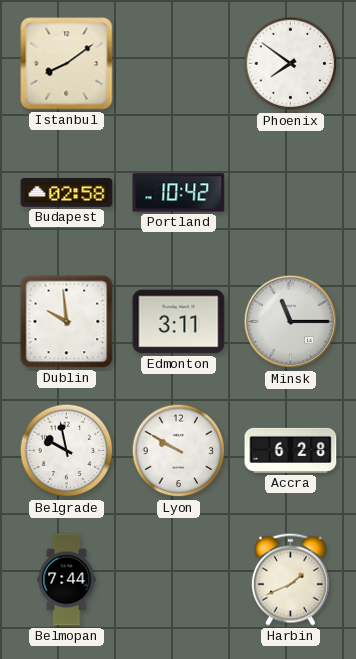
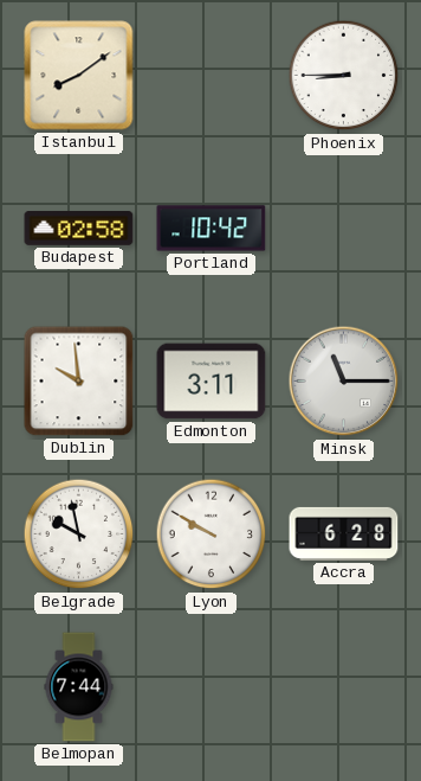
Phoenix: 7:51 -> 8:45
Harbin: 1:41 -> none
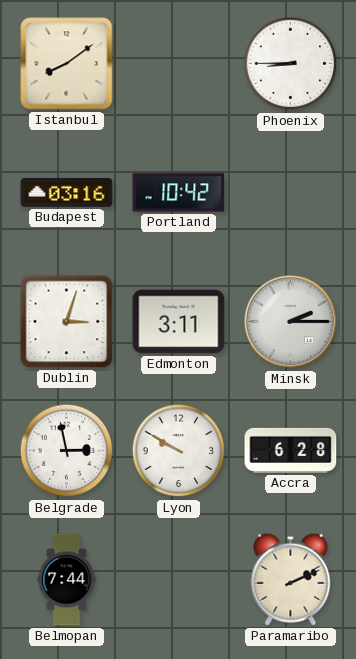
Budapest: 02:58 -> 03:16
Dublin: 9:59 -> 3:03
Minsk: 11:15 -> 2:15
Belgrade: 9:58 -> 2:58
Paramaribo: none -> 2:11
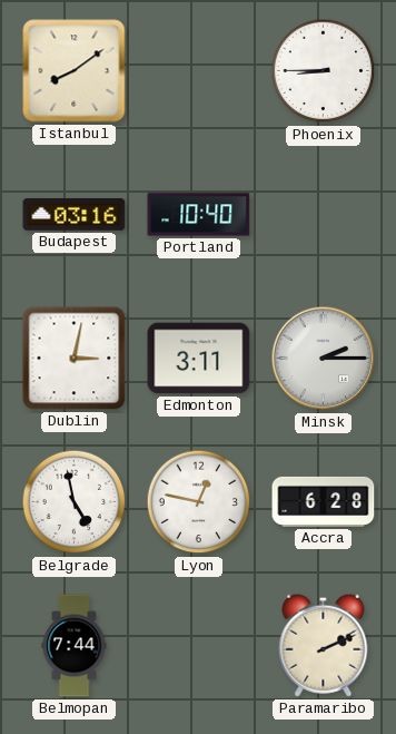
Portland: 10:42 -> 10:40
Dublin: 3:03 -> 3:02
Belgrade: 2:58 -> 4:58
Lyon: 9:50 -> 12:47
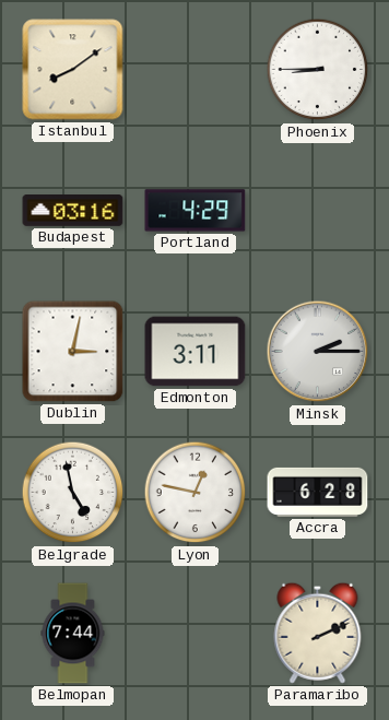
Portland: 10:40 -> 4:29
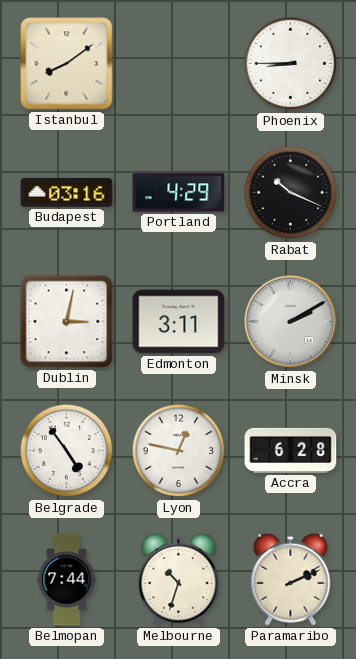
Rabat: none -> 10:19
Minsk: 2:15 -> 2:10
Belgrade: 4:58 -> 4:54
Melbourne: none -> 10:33
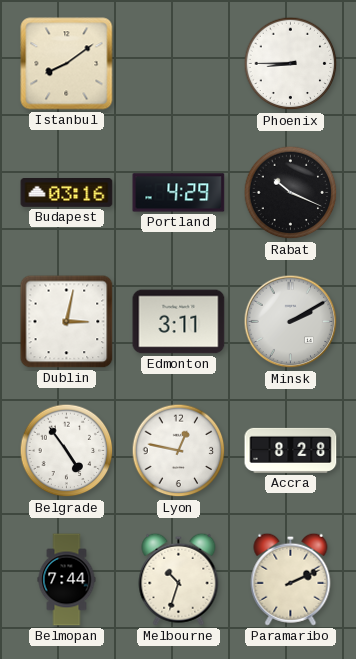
Accra: 6:28 -> 8:28
